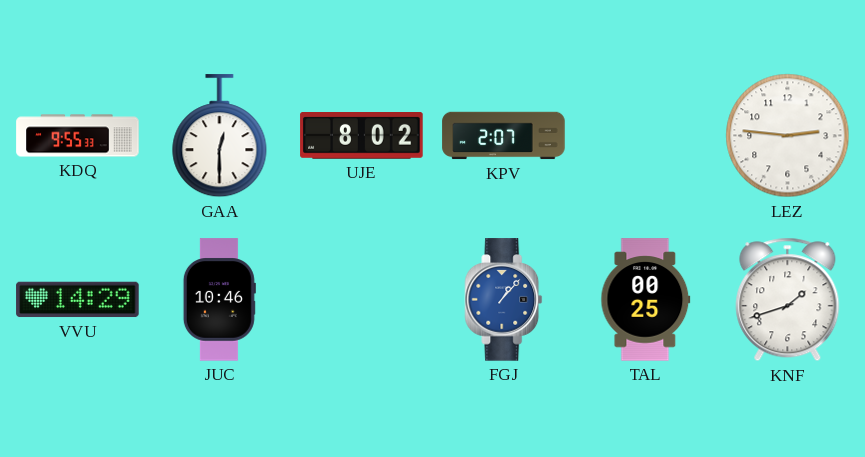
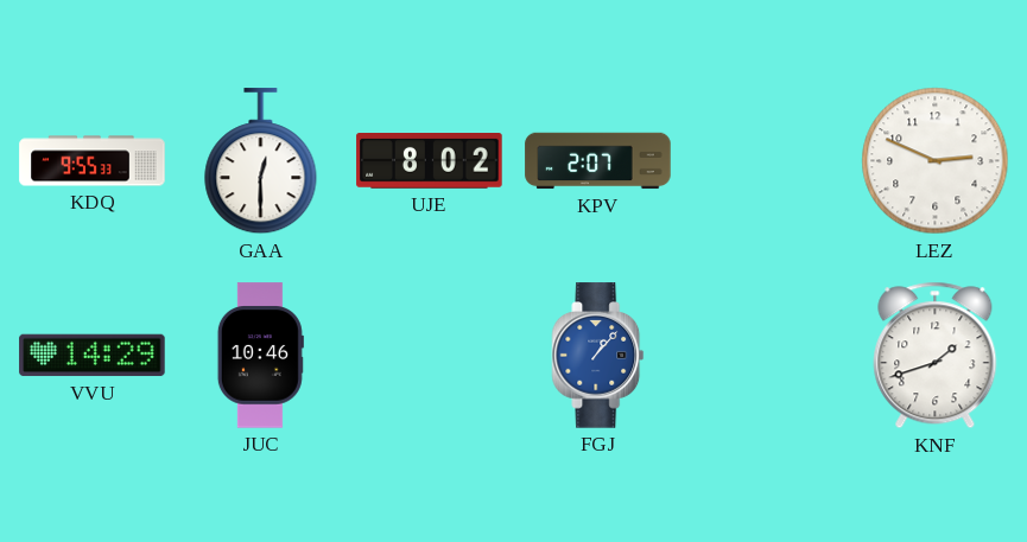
LEZ: 2:46 -> 2:49
TAL: 00:25 -> none
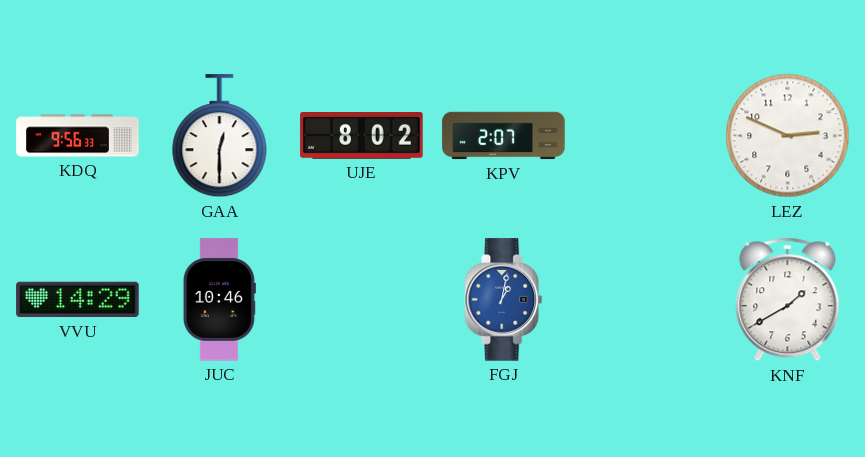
KDQ: 9:55 -> 9:56
FGJ: 1:07 -> 1:02
KNF: 1:42 -> 1:40
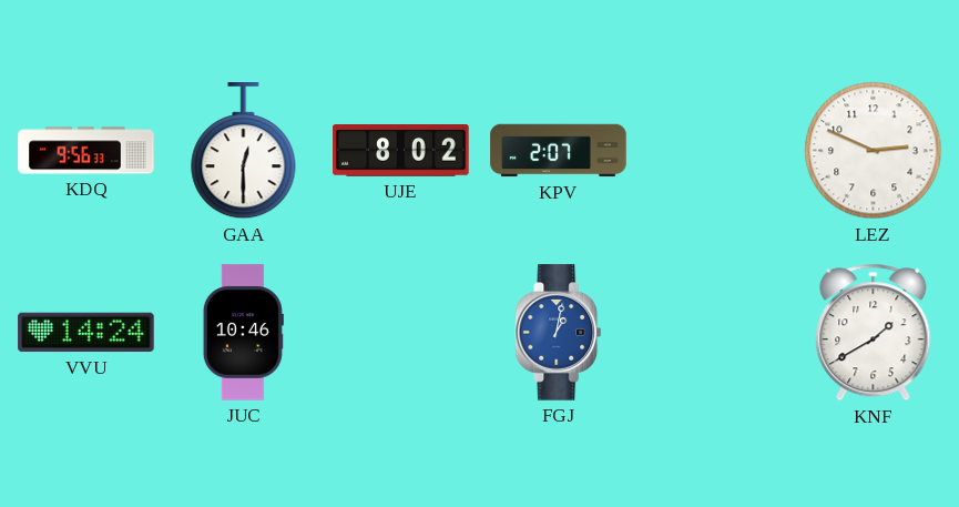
VVU: 14:29 -> 14:24
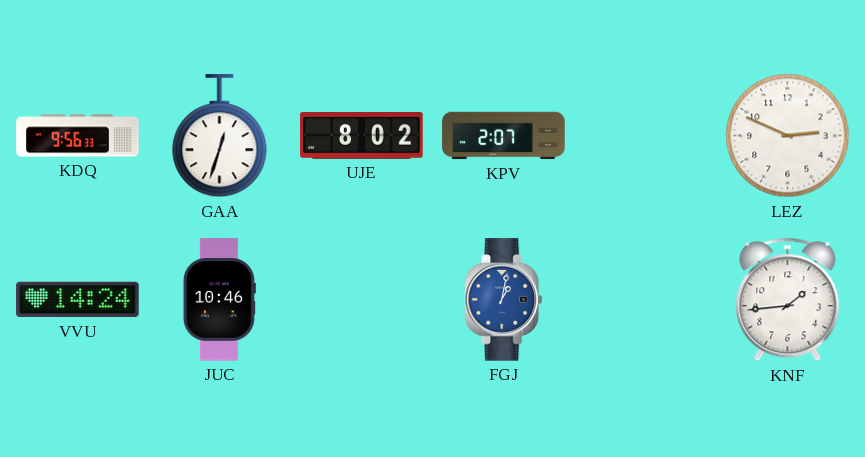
GAA: 12:30 -> 12:33
KNF: 1:40 -> 1:44
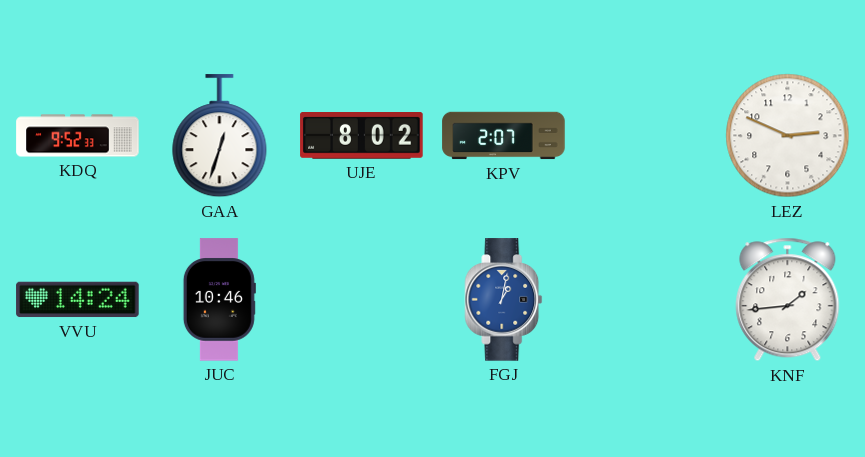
KDQ: 9:56 -> 9:52
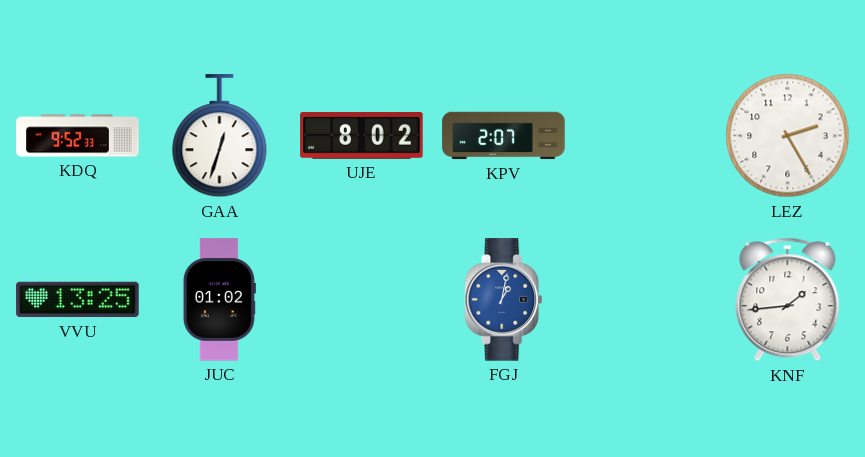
LEZ: 2:49 -> 2:25
VVU: 14:24 -> 13:25
JUC: 10:46 -> 01:02
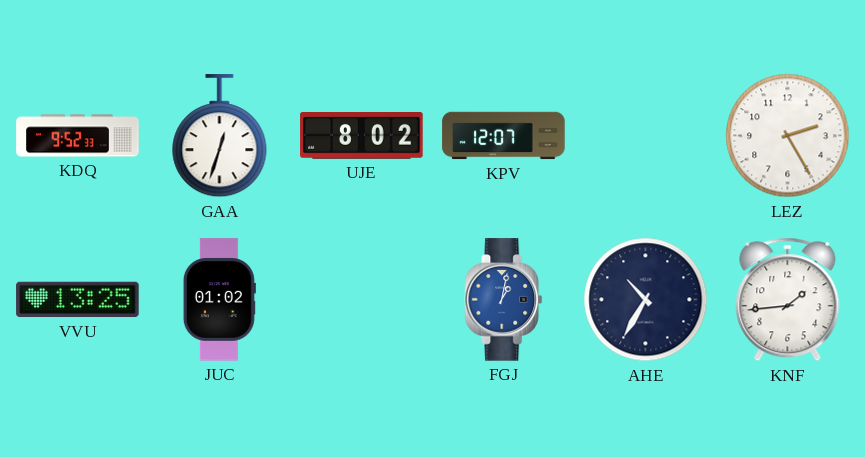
KPV: 2:07 -> 12:07
AHE: none -> 10:35
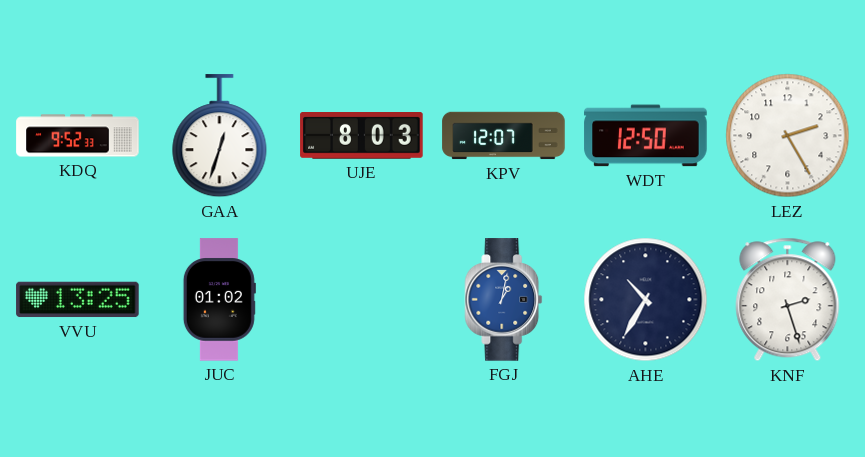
UJE: 8:02 -> 8:03
WDT: none -> 12:50
KNF: 1:44 -> 2:27
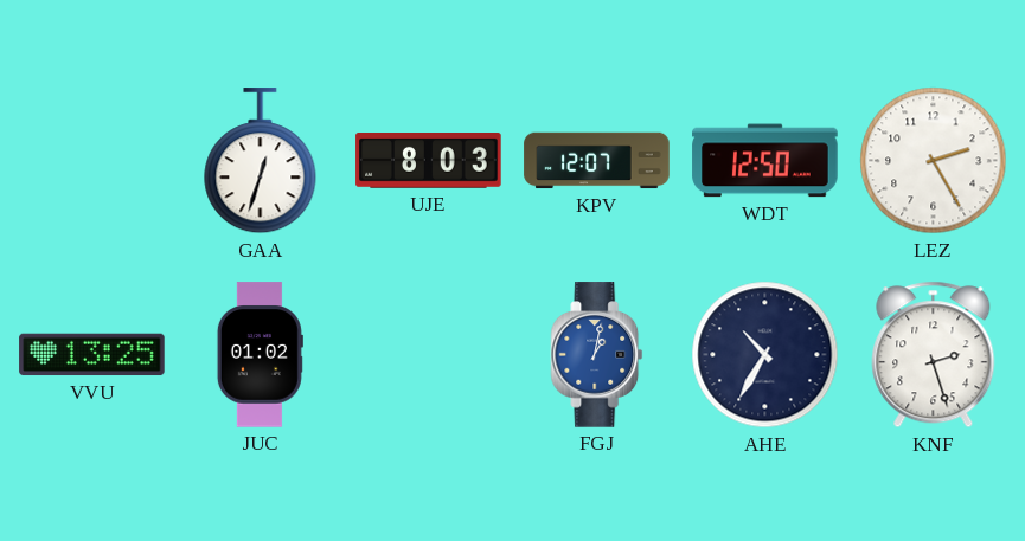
KDQ: 9:52 -> none
